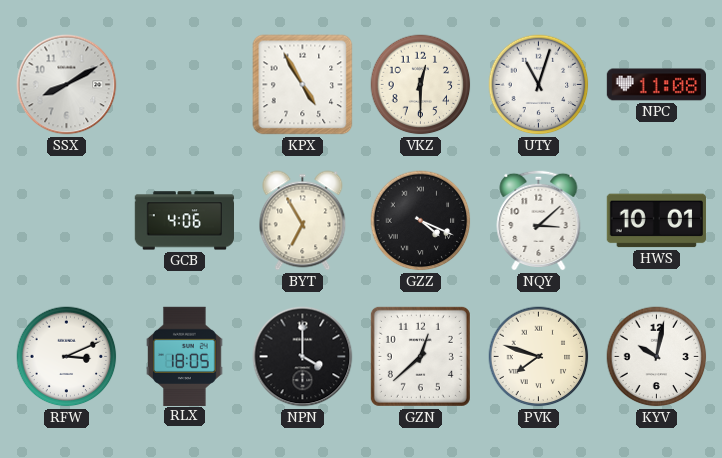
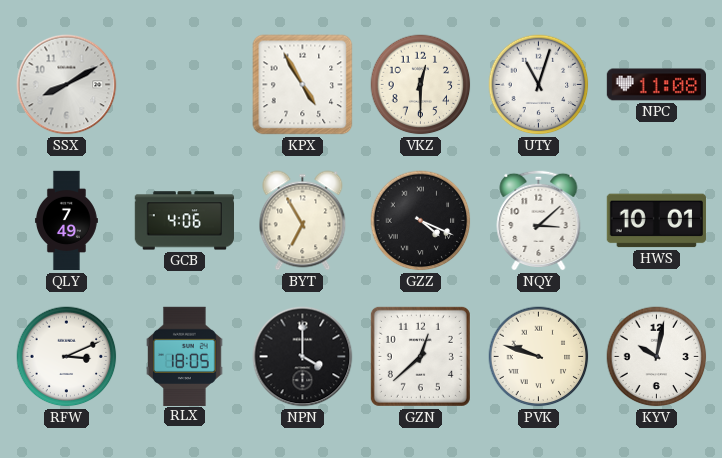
QLY: none -> 7:49
PVK: 7:48 -> 9:48
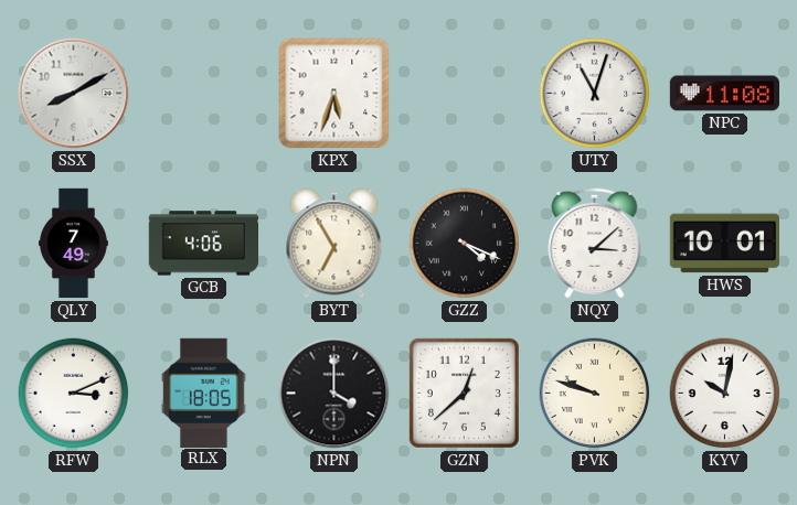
KPX: 4:55 -> 5:33
VKZ: 12:30 -> none
